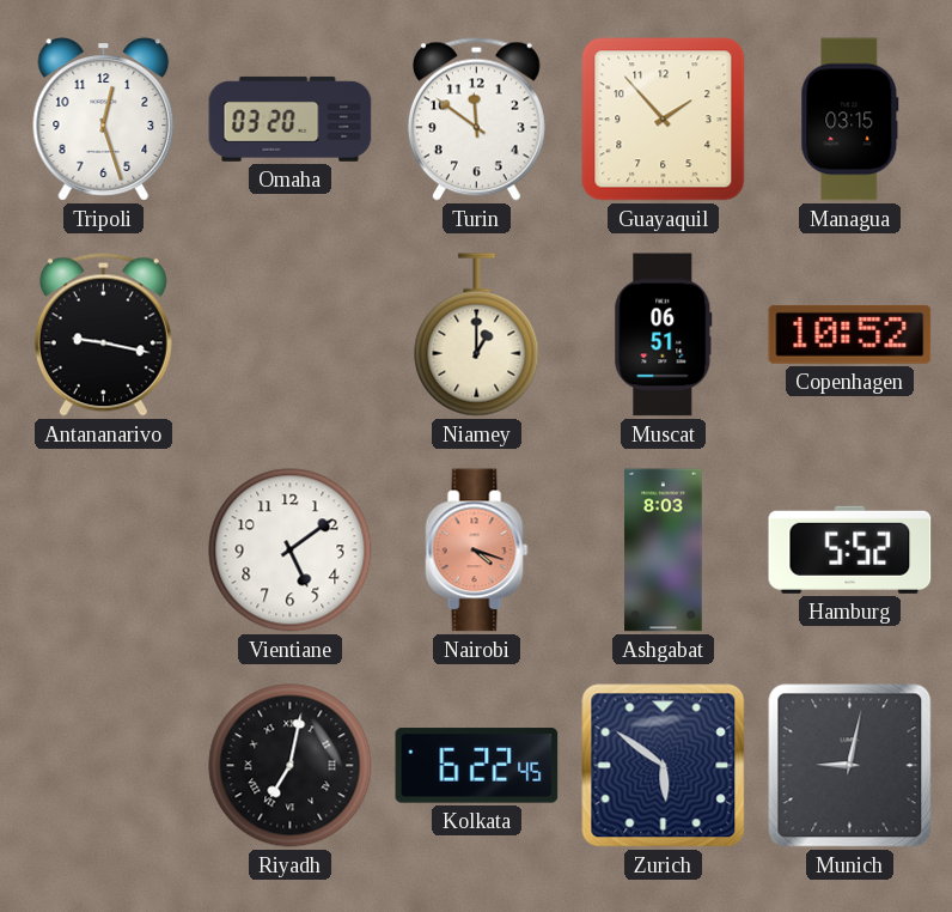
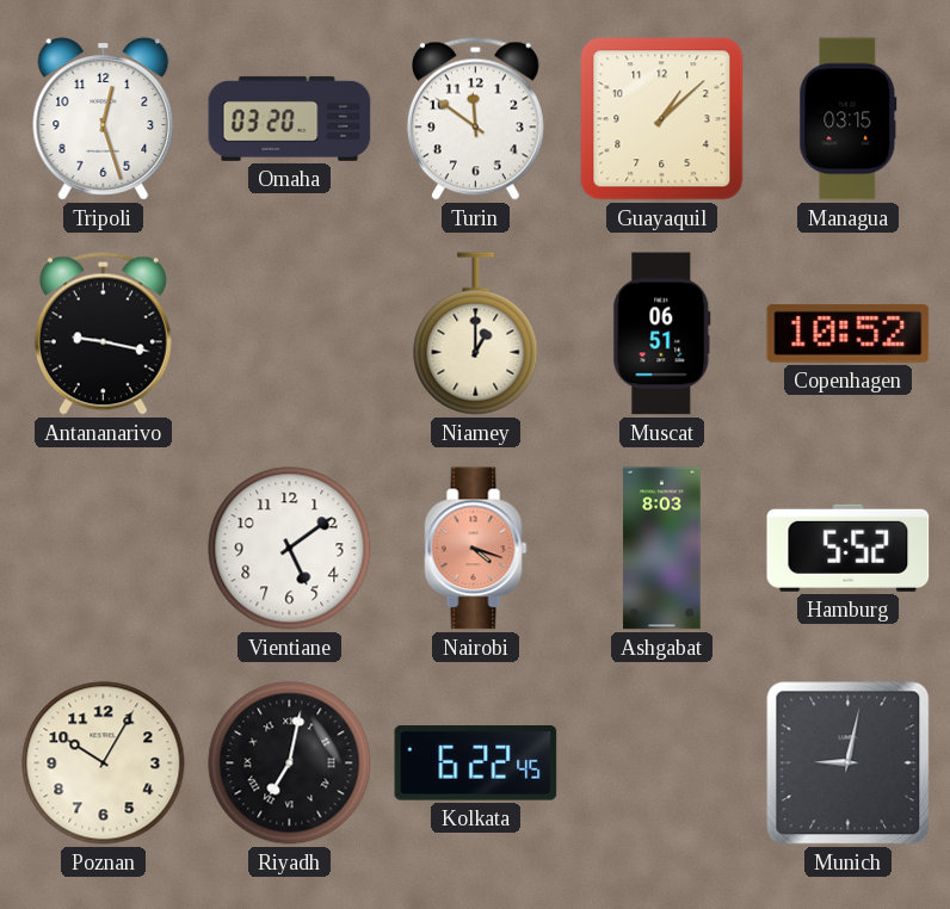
Guayaquil: 1:53 -> 1:08
Poznan: none -> 10:05
Zurich: 5:51 -> none
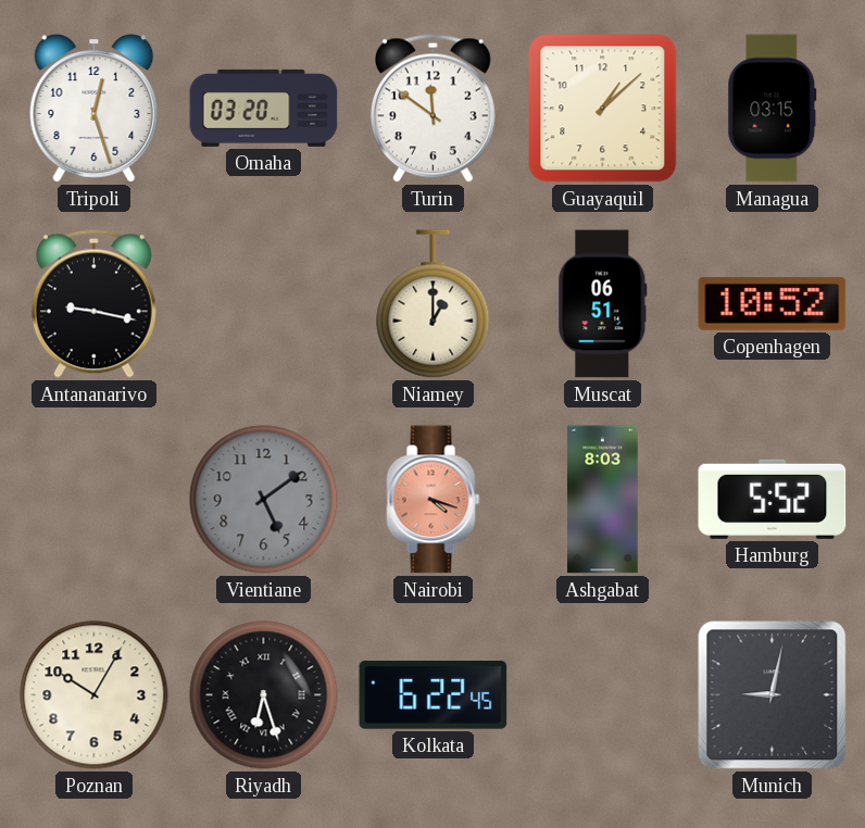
Vientiane dial: white -> grey
Riyadh: 7:02 -> 6:27
